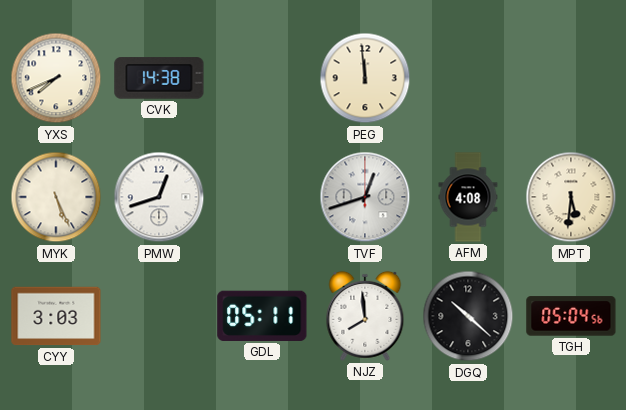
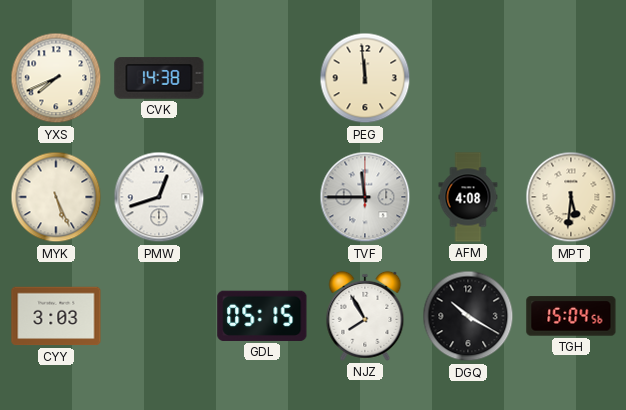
TVF: 12:42 -> 11:45
GDL: 05:11 -> 05:15
NJZ: 7:59 -> 7:55
DGQ: 10:22 -> 10:20
TGH: 05:04 -> 15:04
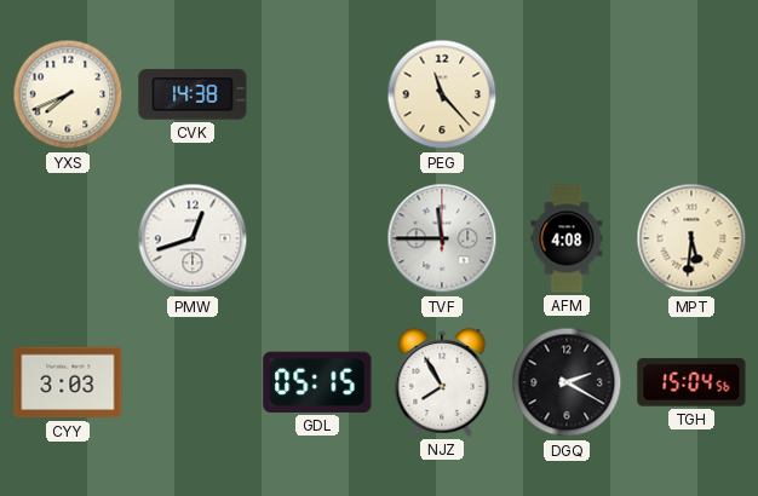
PEG: 11:59 -> 11:23
MYK: 5:26 -> none
DGQ: 10:20 -> 2:20
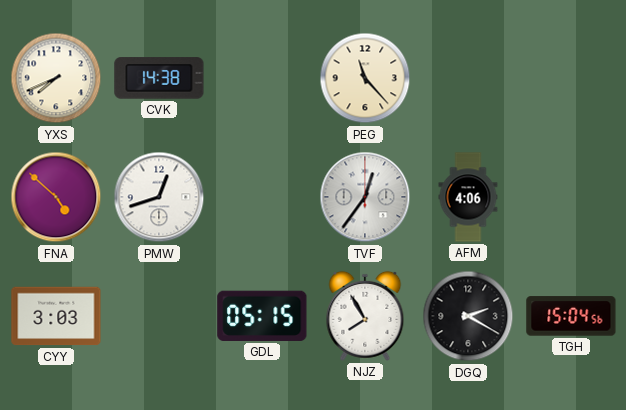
FNA: none -> 4:52
TVF: 11:45 -> 12:36
AFM: 4:08 -> 4:06
MPT: 5:31 -> none
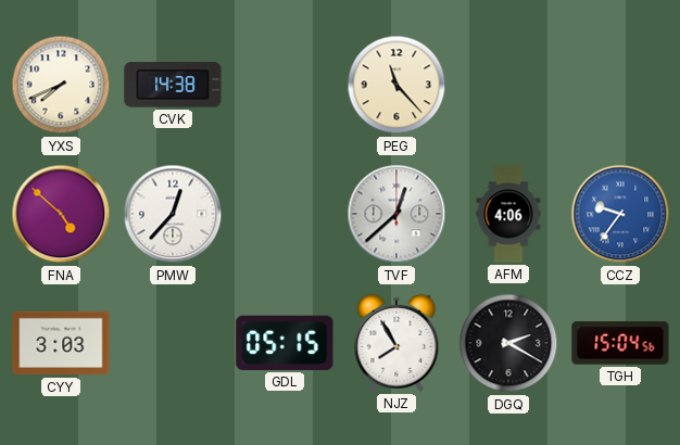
PMW: 12:42 -> 12:37
TVF: 12:36 -> 12:38
CCZ: none -> 9:36
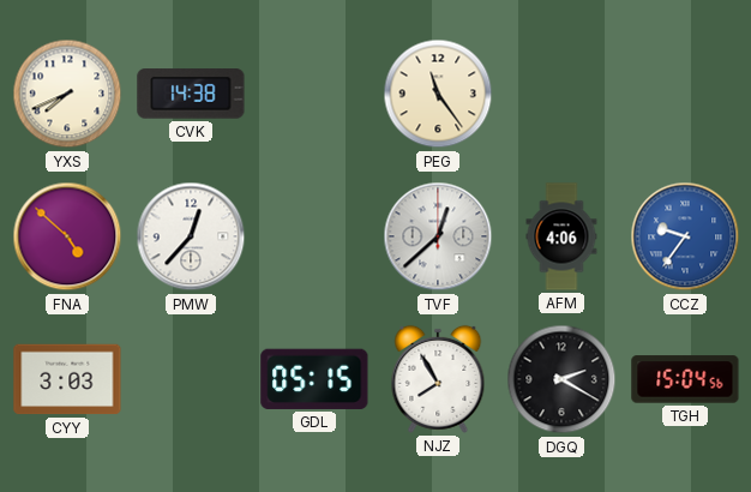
PEG: 11:23 -> 11:24
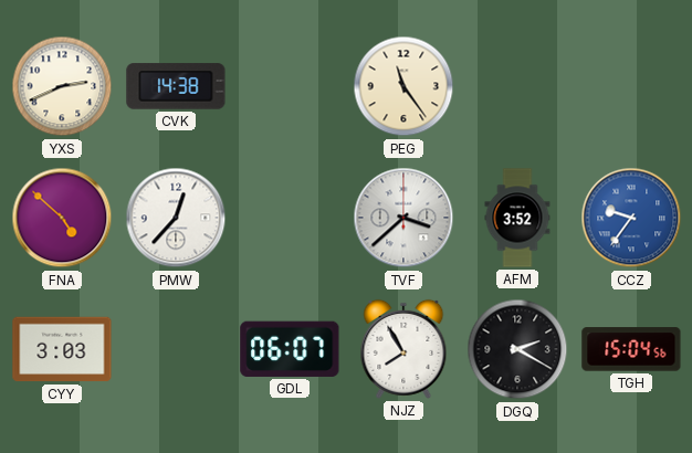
YXS: 7:41 -> 2:41
TVF: 12:38 -> 3:38
AFM: 4:06 -> 3:52
GDL: 05:15 -> 06:07
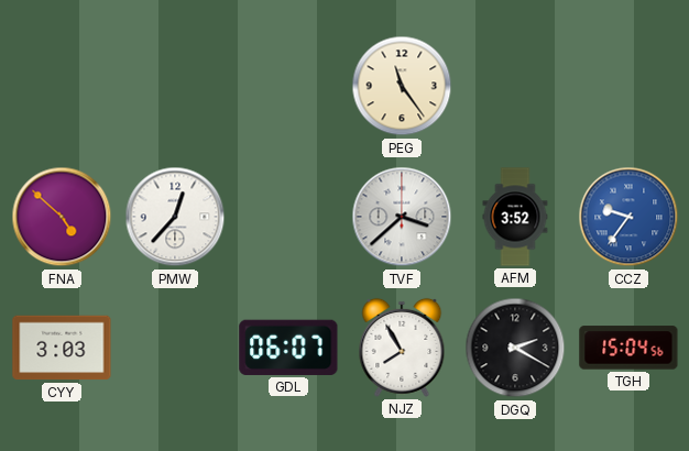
YXS: 2:41 -> none
CVK: 14:38 -> none
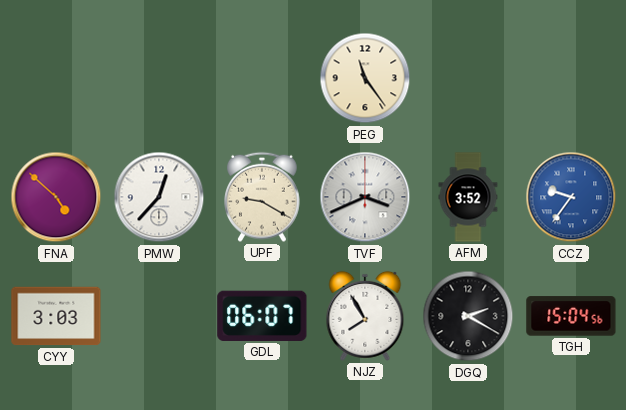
UPF: none -> 9:20
TVF: 3:38 -> 3:41
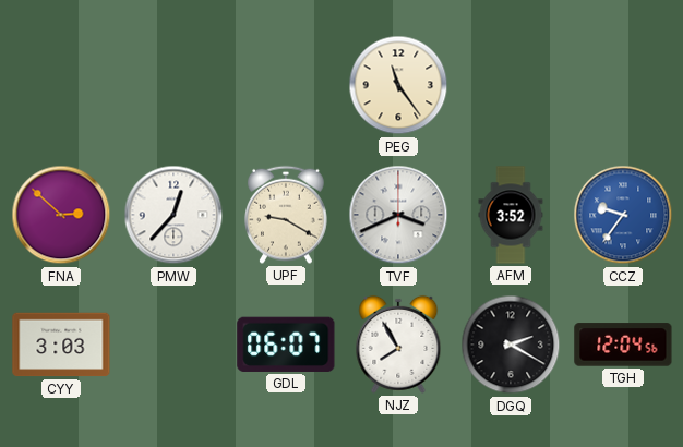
FNA: 4:52 -> 2:52
TGH: 15:04 -> 12:04
